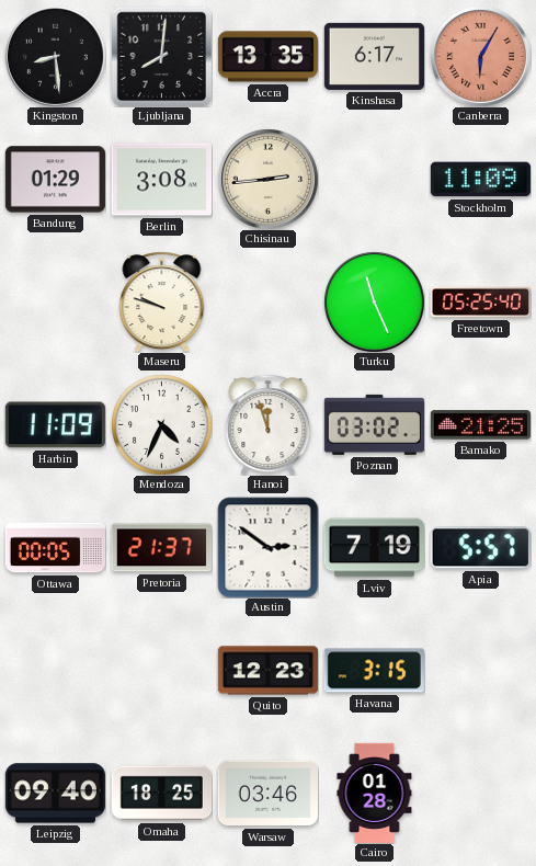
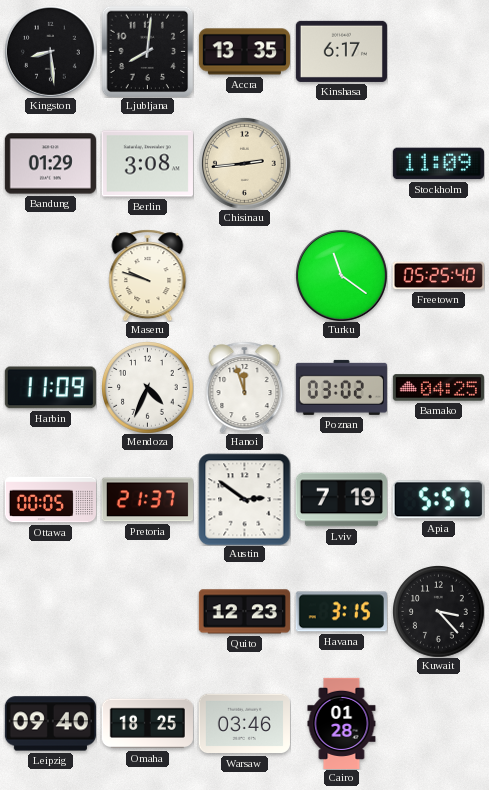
Canberra: 6:05 -> none
Turku: 11:26 -> 11:21
Bamako: 21:25 -> 04:25
Kuwait: none -> 3:23
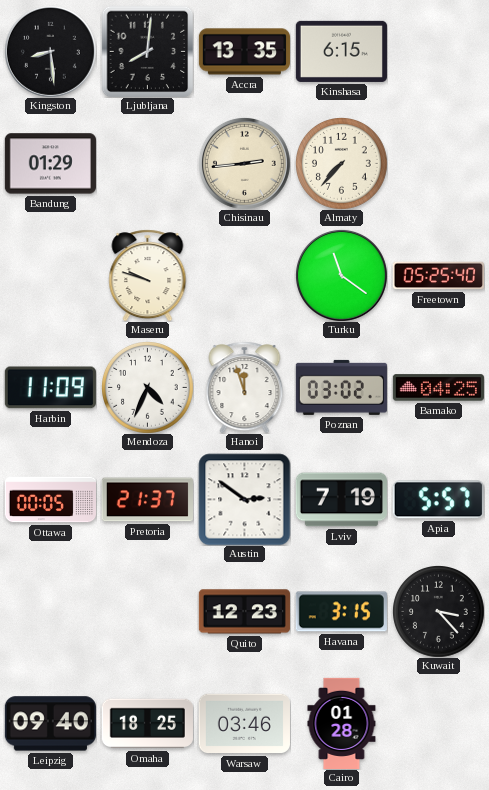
Kinshasa: 6:17 -> 6:15
Berlin: 3:08 -> none
Almaty: none -> 7:37
Stockholm: 11:09 -> none
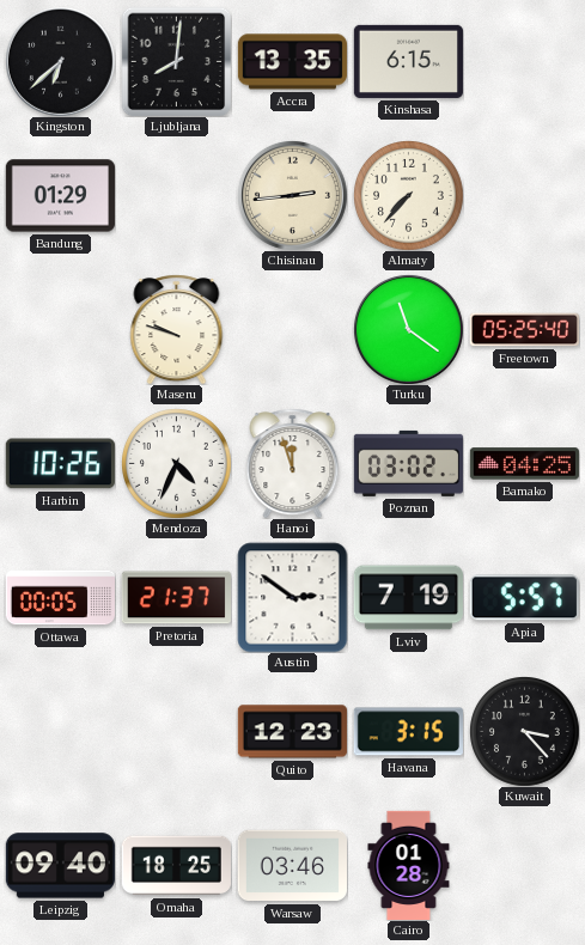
Kingston: 8:29 -> 6:38
Harbin: 11:09 -> 10:26
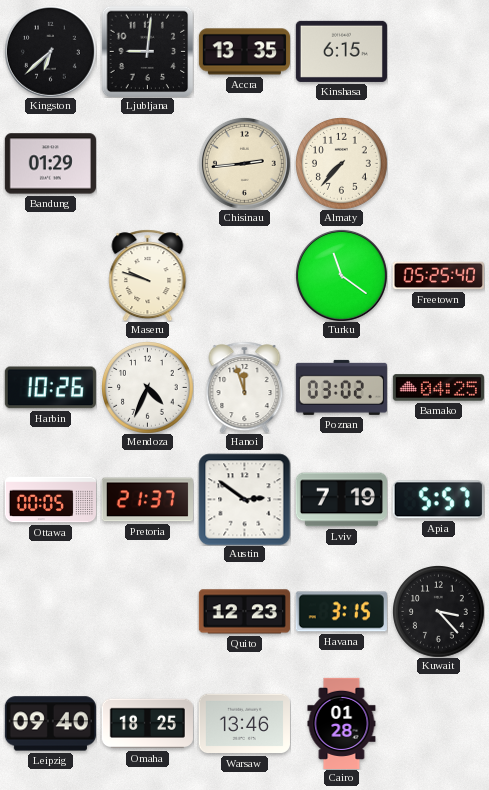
Ljubljana: 8:01 -> 9:01
Warsaw: 03:46 -> 13:46
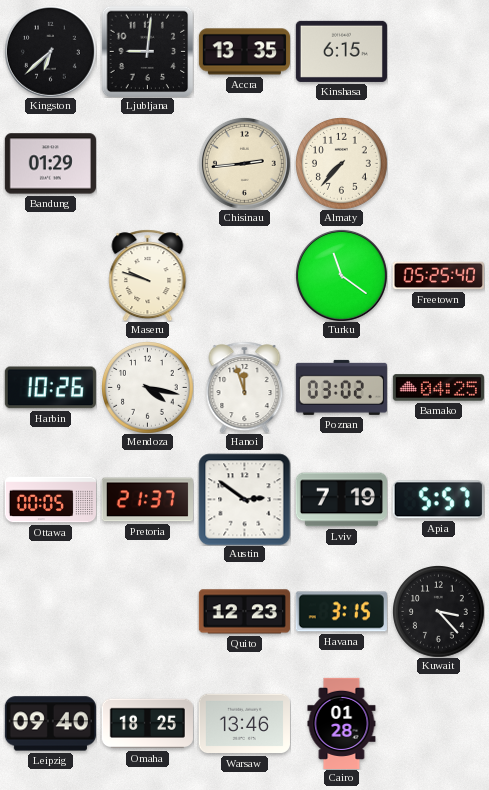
Mendoza: 4:34 -> 4:17
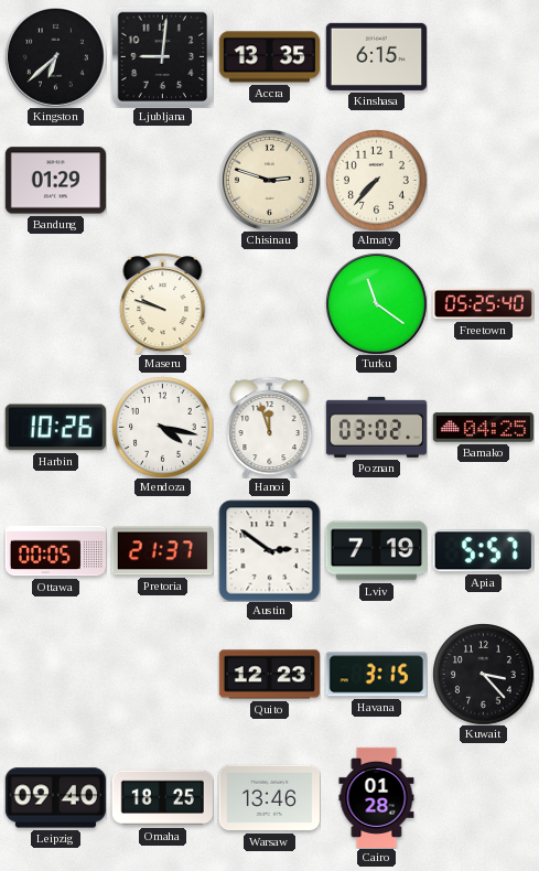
Chisinau: 2:44 -> 2:48
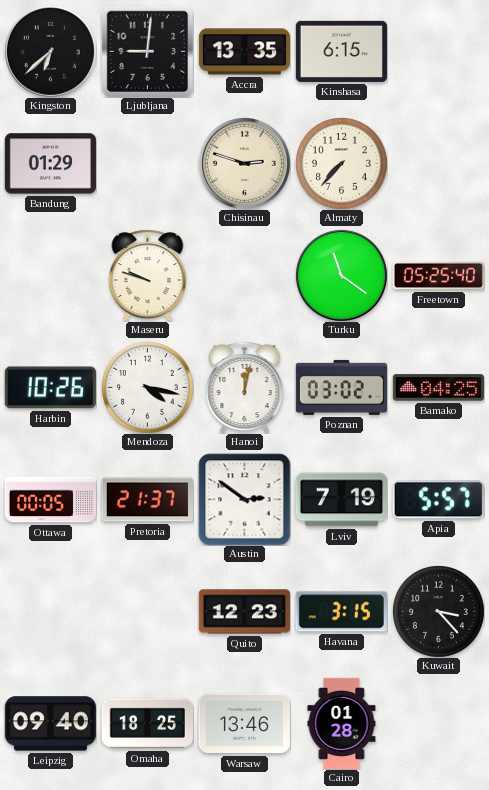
Hanoi: 11:57 -> 12:02
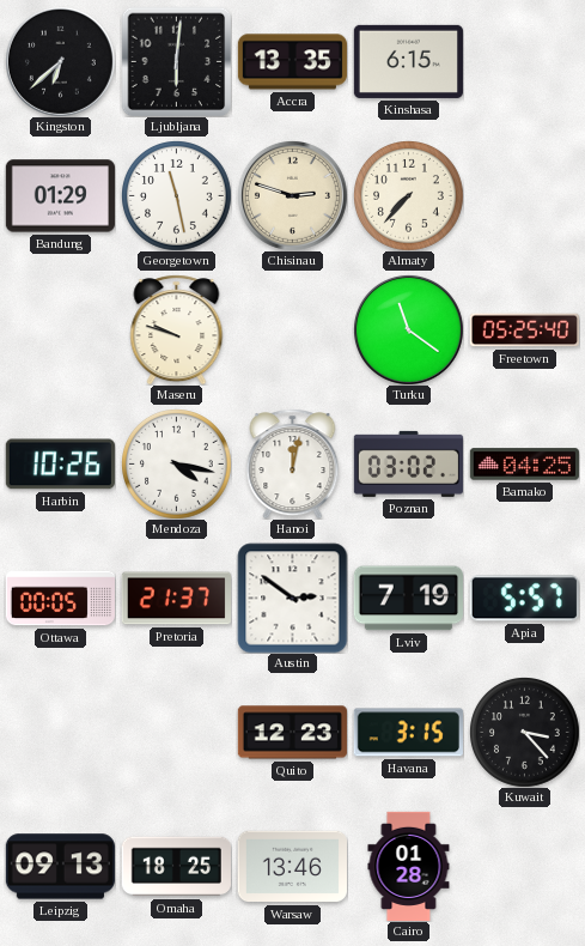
Ljubljana: 9:01 -> 6:01
Georgetown: none -> 11:28
Leipzig: 09:40 -> 09:13
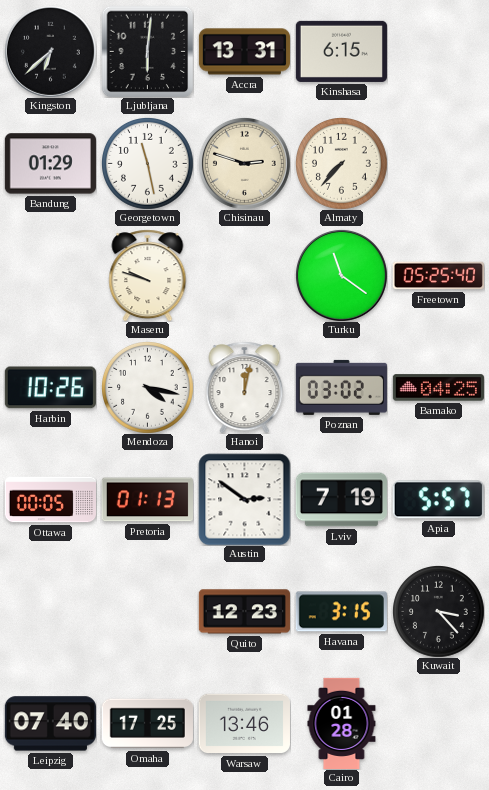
Accra: 13:35 -> 13:31
Pretoria: 21:37 -> 01:13
Leipzig: 09:13 -> 07:40
Omaha: 18:25 -> 17:25
